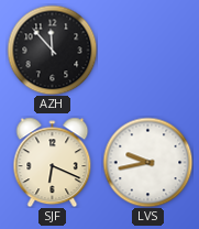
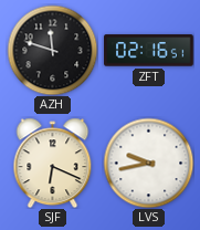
AZH: 11:53 -> 11:48
ZFT: none -> 02:16
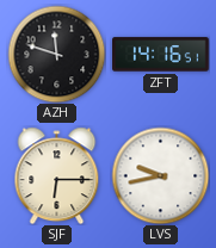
ZFT: 02:16 -> 14:16
SJF: 6:19 -> 6:15
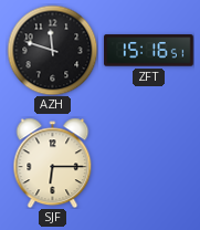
ZFT: 14:16 -> 15:16
LVS: 9:43 -> none
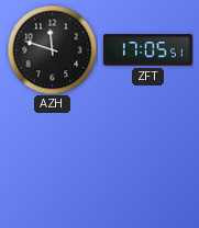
ZFT: 15:16 -> 17:05
SJF: 6:15 -> none
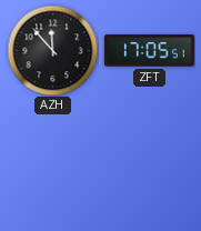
AZH: 11:48 -> 11:53
